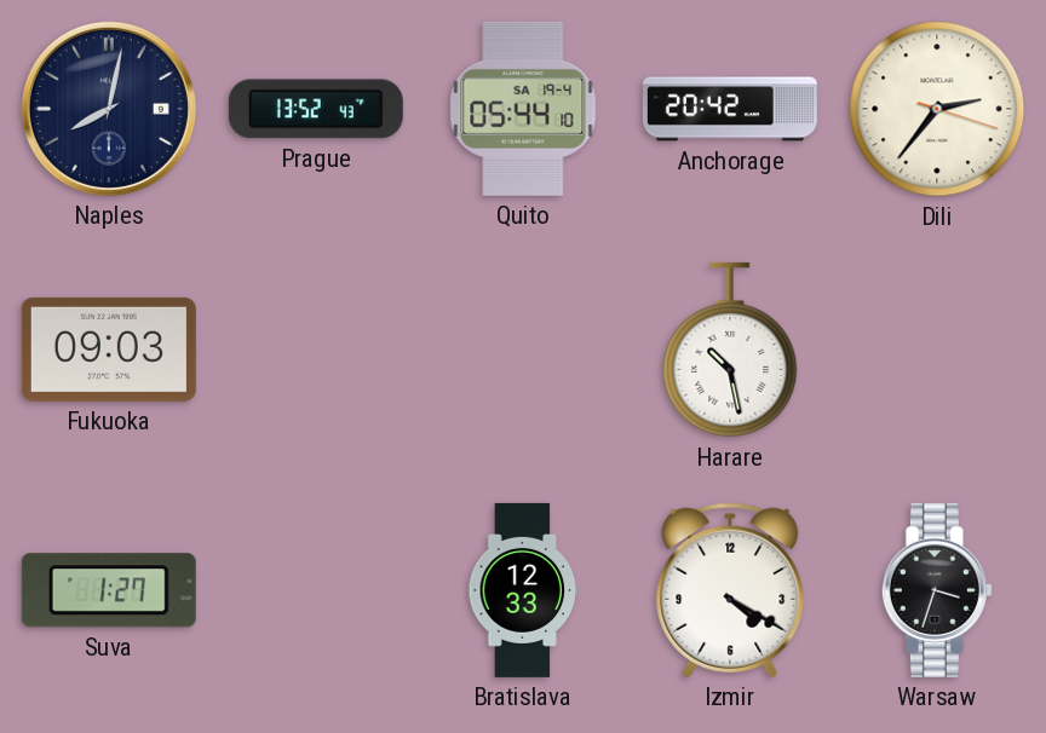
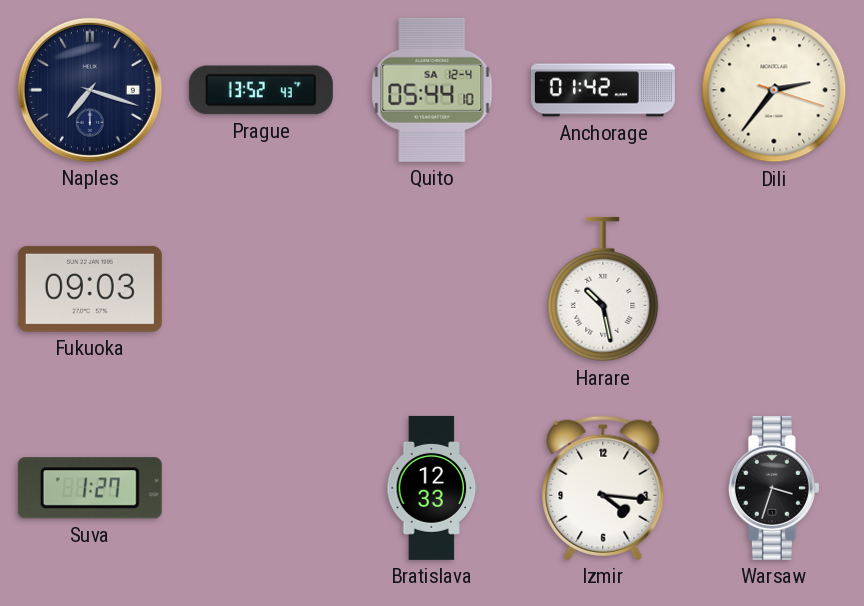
Naples: 8:02 -> 7:18
Quito date: SA 19-4 -> SA 12-4
Anchorage: 20:42 -> 01:42
Izmir: 4:20 -> 4:16
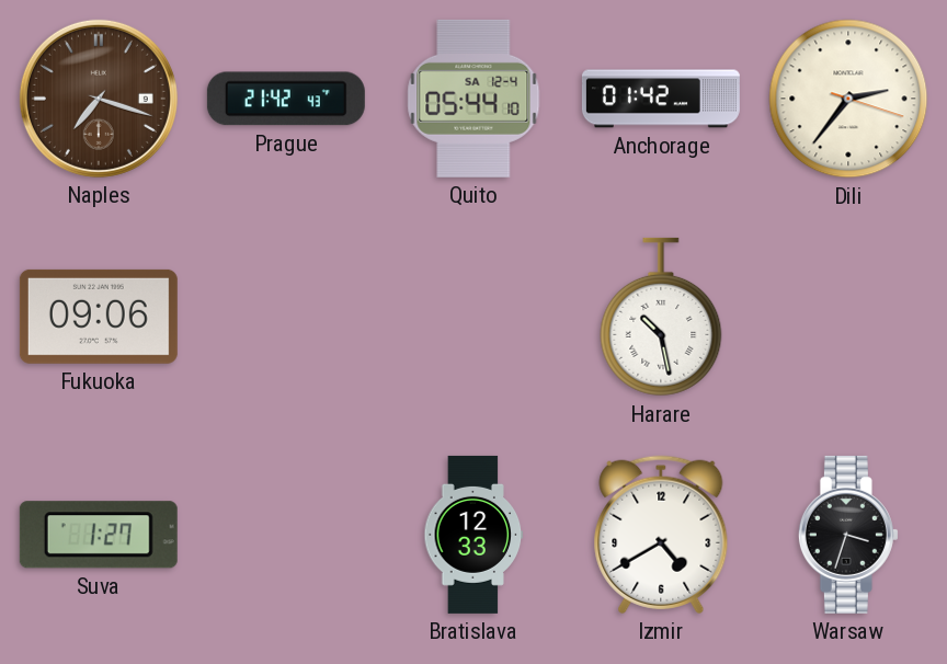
Naples dial: navy -> brown
Prague: 13:52 -> 21:42
Fukuoka: 09:03 -> 09:06
Izmir: 4:16 -> 4:40
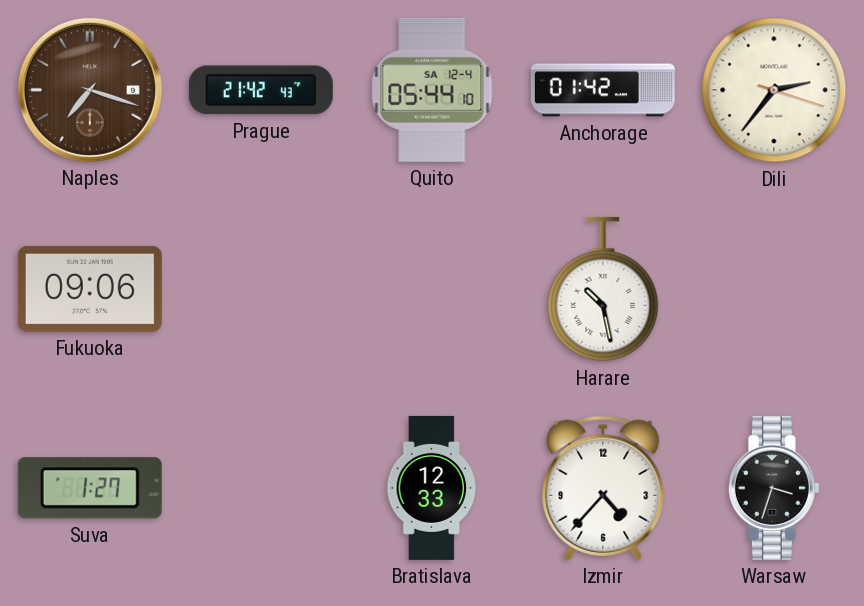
Izmir: 4:40 -> 4:37
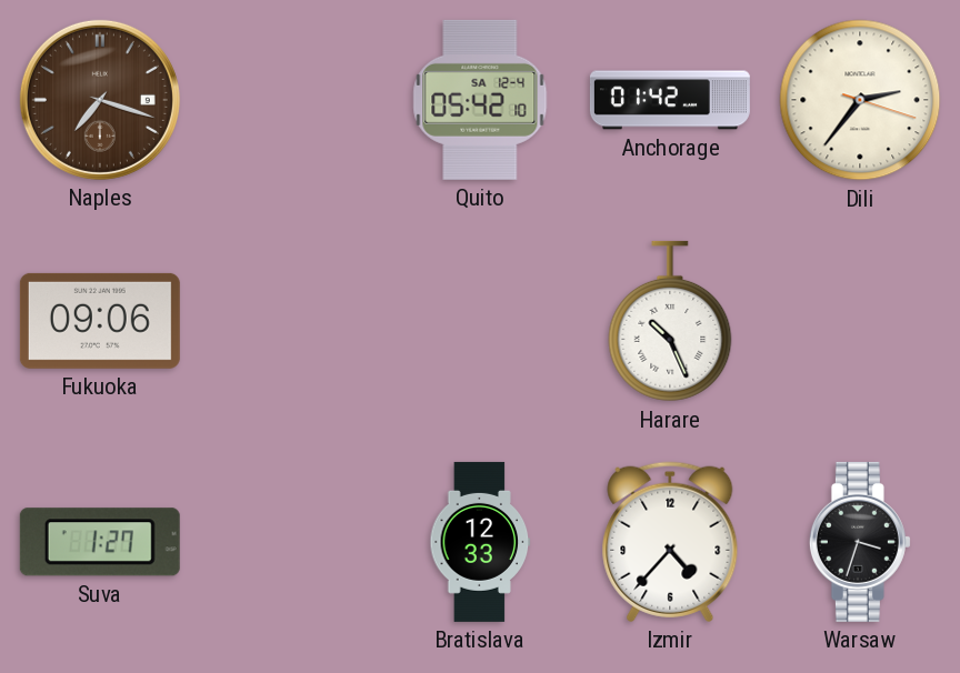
Prague: 21:42 -> none
Quito: 05:44 -> 05:42
Harare: 10:28 -> 10:26
